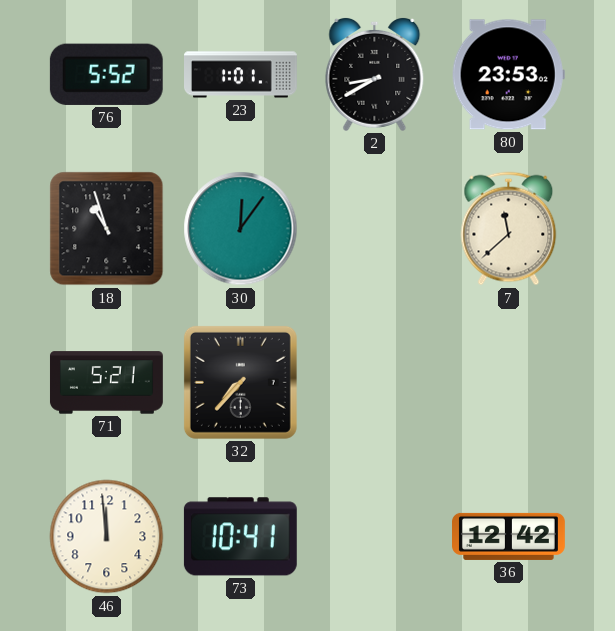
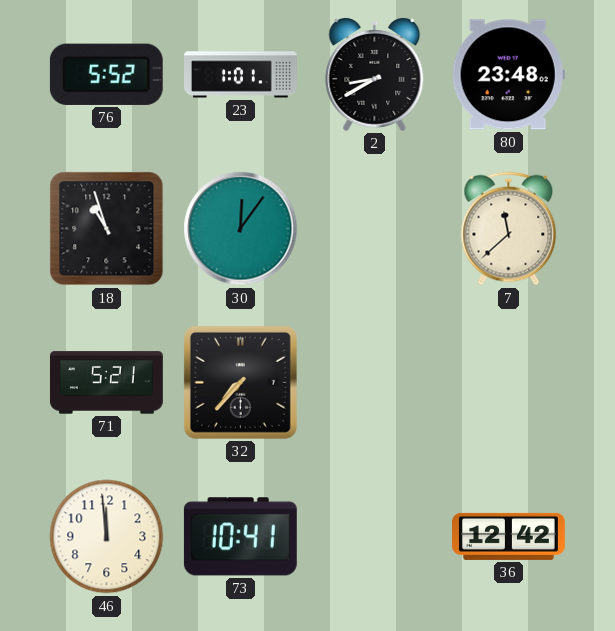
80: 23:53 -> 23:48
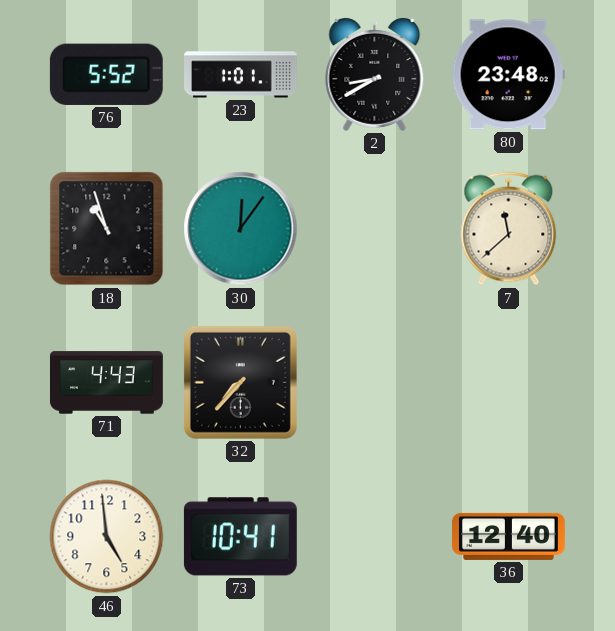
71: 5:21 -> 4:43
46: 11:59 -> 4:59
36: 12:42 -> 12:40
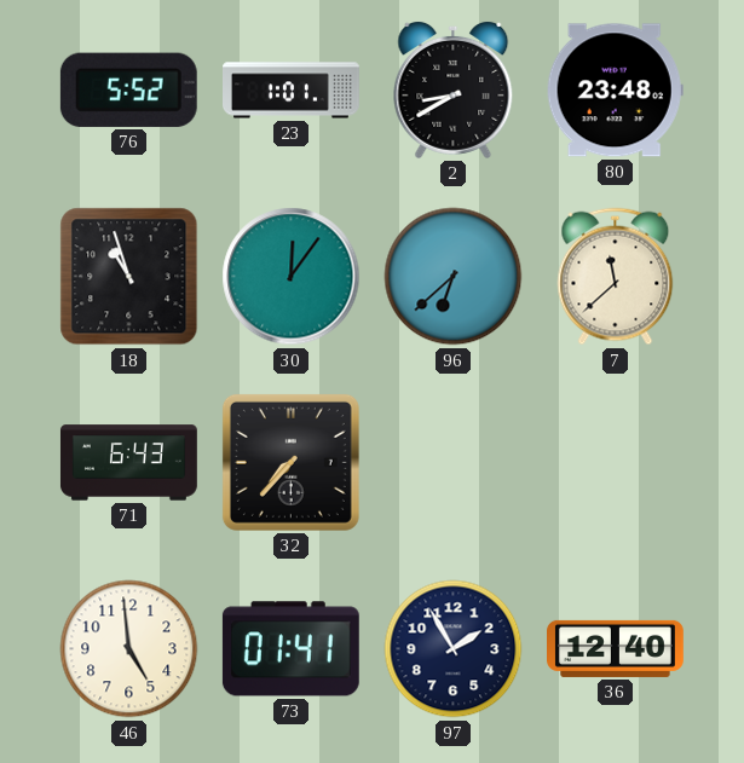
96: none -> 6:38
71: 4:43 -> 6:43
73: 10:41 -> 01:41
97: none -> 1:55
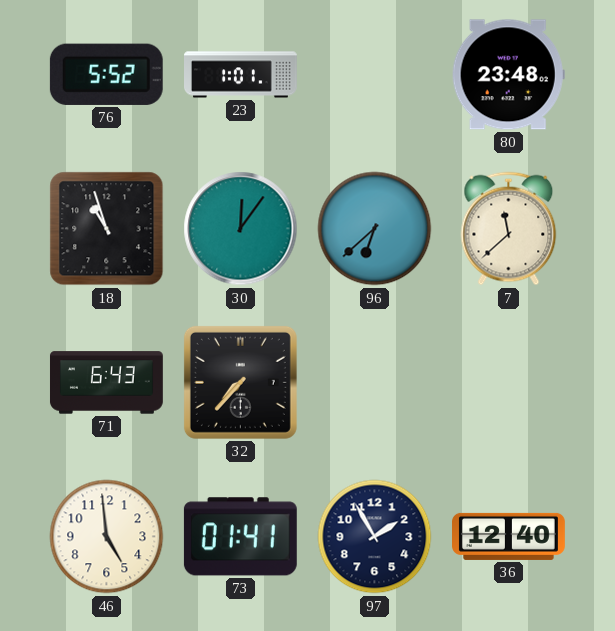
2: 8:40 -> none
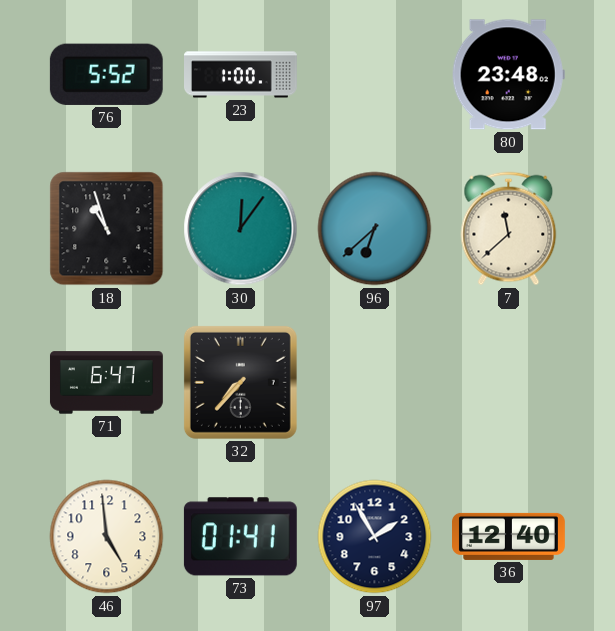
23: 1:01 -> 1:00
71: 6:43 -> 6:47
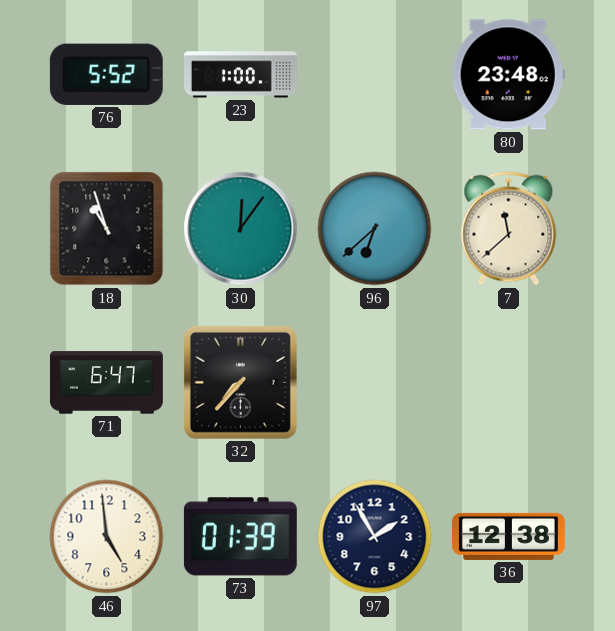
73: 01:41 -> 01:39
36: 12:40 -> 12:38
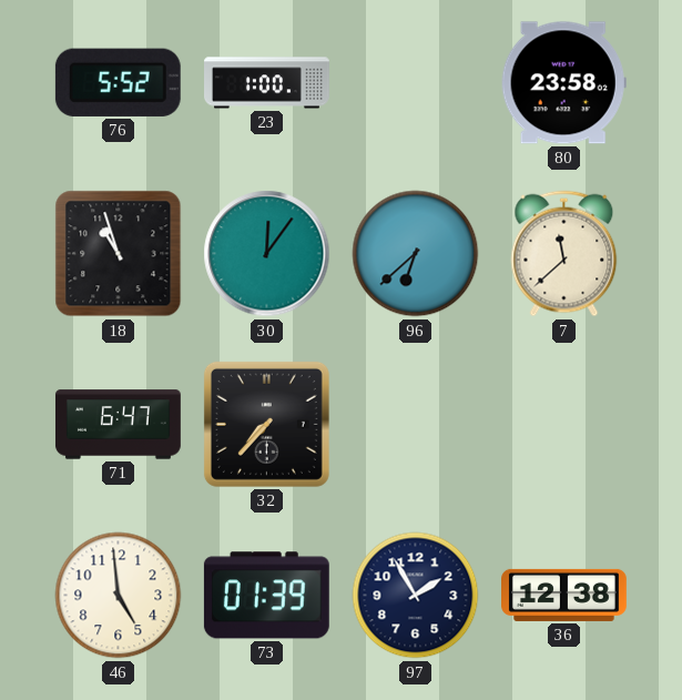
80: 23:48 -> 23:58
